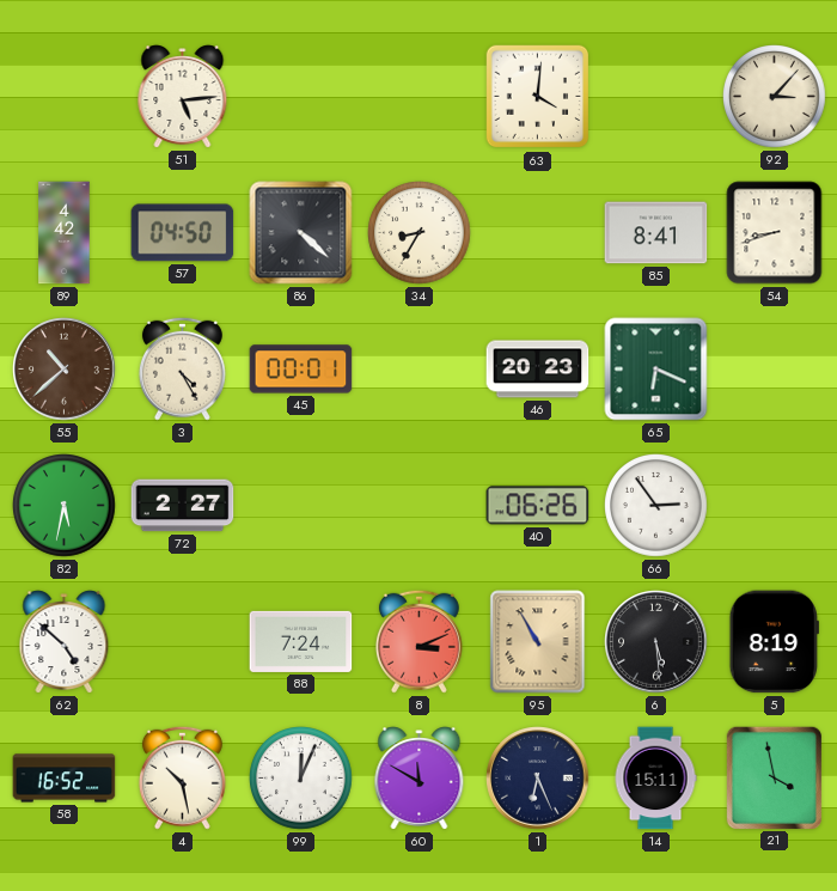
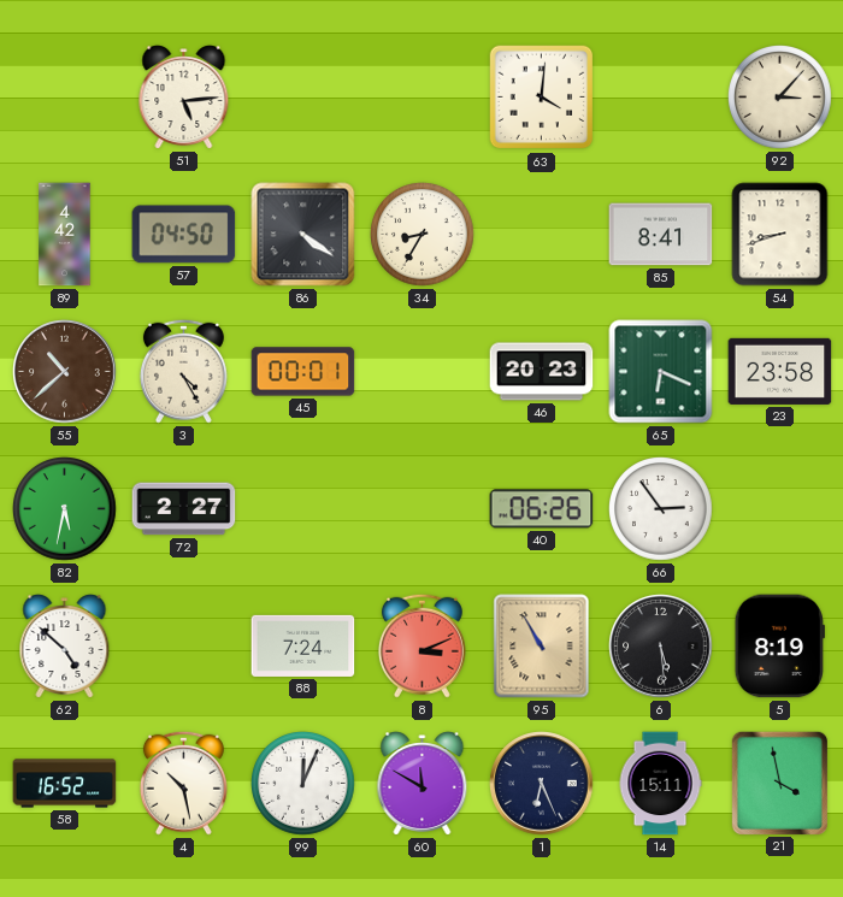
86: 4:22 -> 4:21
23: none -> 23:58
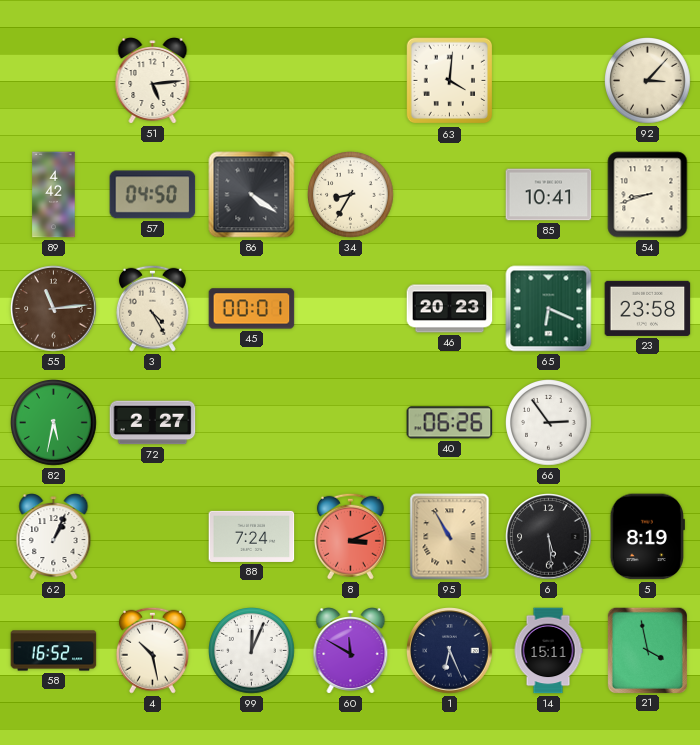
85: 8:41 -> 10:41
55: 10:38 -> 11:14
62: 4:52 -> 1:04
